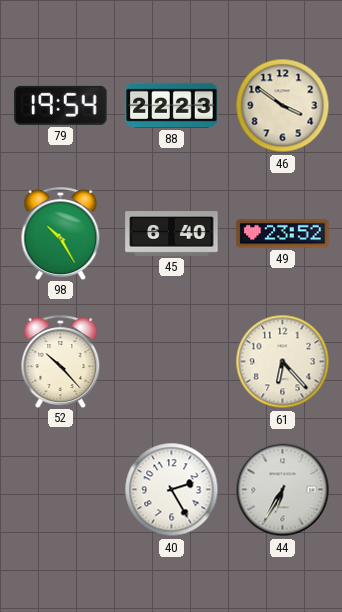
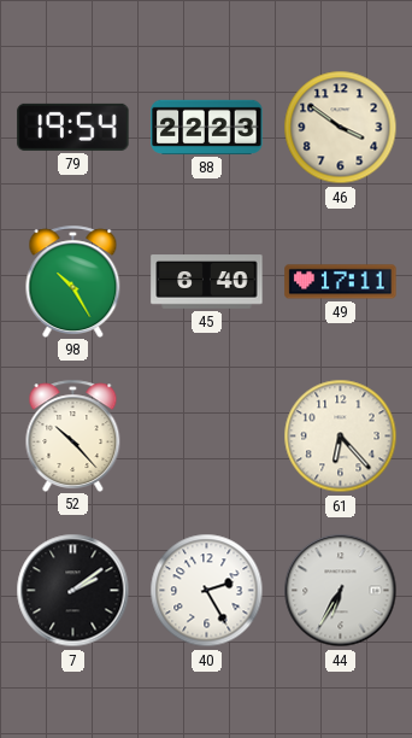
49: 23:52 -> 17:11
7: none -> 2:09
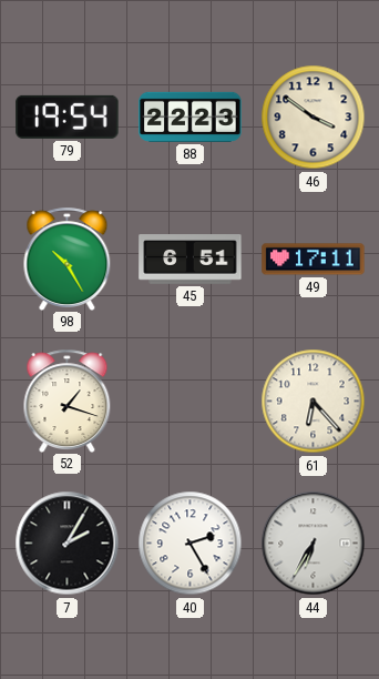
45: 6:40 -> 6:51
52: 10:23 -> 1:18
7: 2:09 -> 2:05
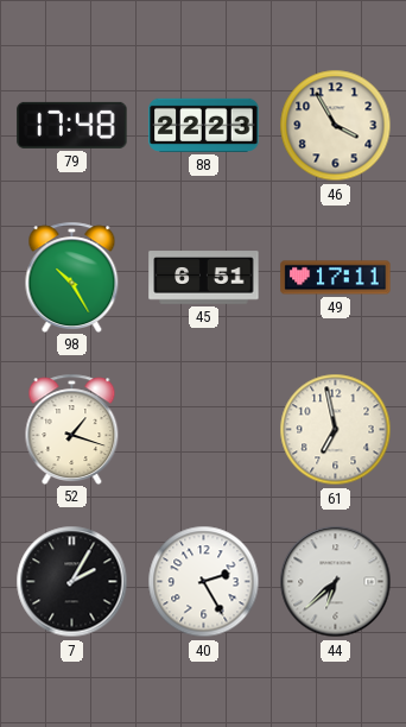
79: 19:54 -> 17:48
46: 3:51 -> 3:55
61: 6:23 -> 6:58
44: 6:35 -> 6:38
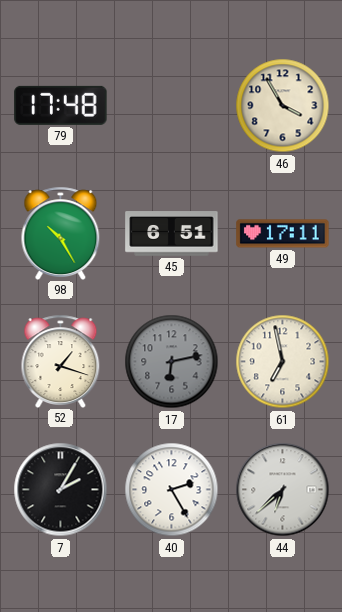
88: 22:23 -> none
17: none -> 6:13
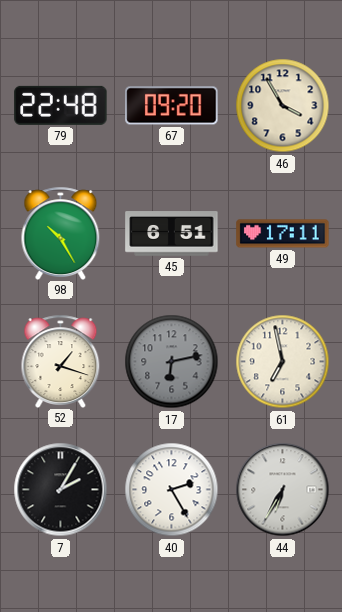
79: 17:48 -> 22:48
67: none -> 09:20
44: 6:38 -> 6:35
